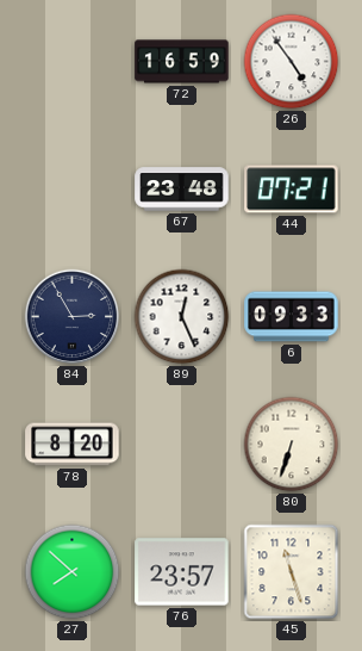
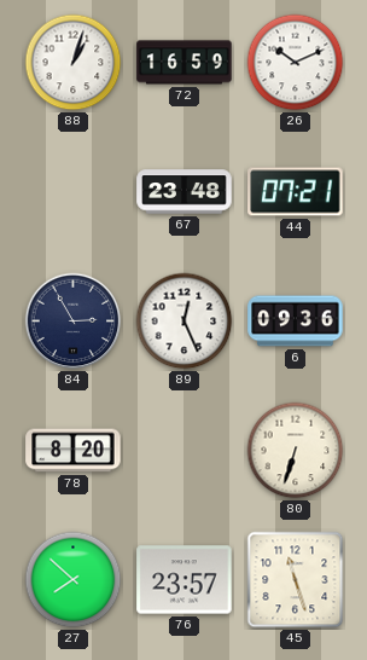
88: none -> 1:03
26: 4:54 -> 10:11
6: 09:33 -> 09:36
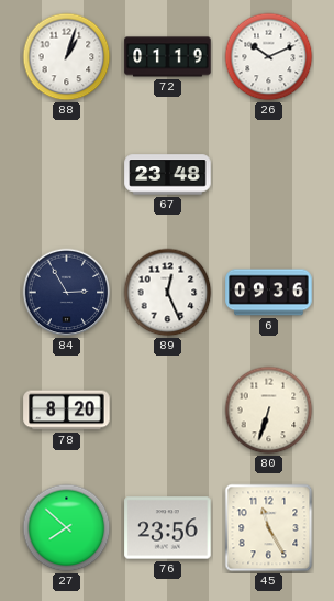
72: 16:59 -> 01:19
44: 07:21 -> none
76: 23:57 -> 23:56
45: 11:27 -> 11:25
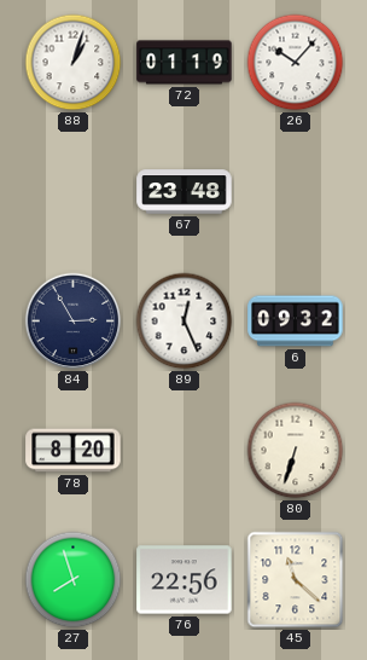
26: 10:11 -> 10:07
6: 09:36 -> 09:32
27: 7:52 -> 7:57
76: 23:56 -> 22:56
45: 11:25 -> 11:22
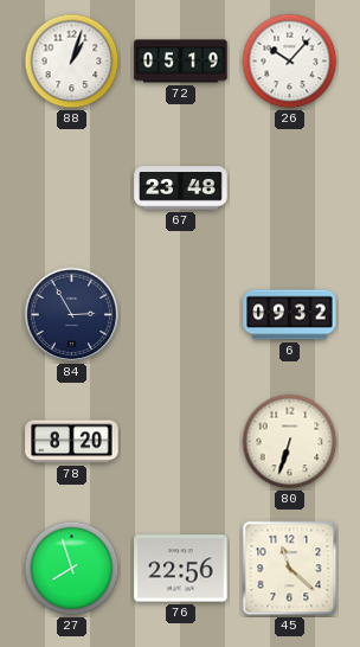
72: 01:19 -> 05:19
89: 12:26 -> none
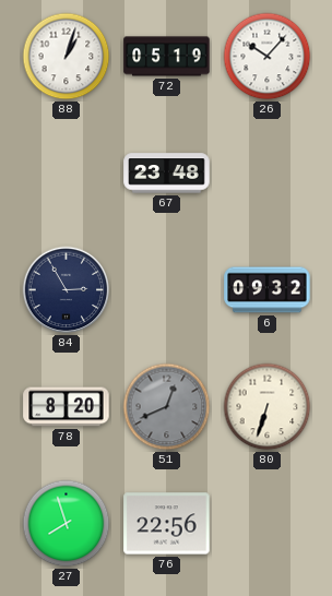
51: none -> 12:41
45: 11:22 -> none
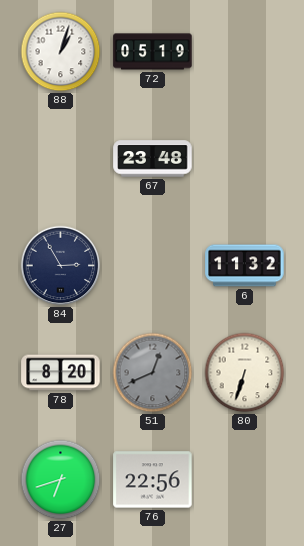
26: 10:07 -> none
6: 09:32 -> 11:32
27: 7:57 -> 6:42
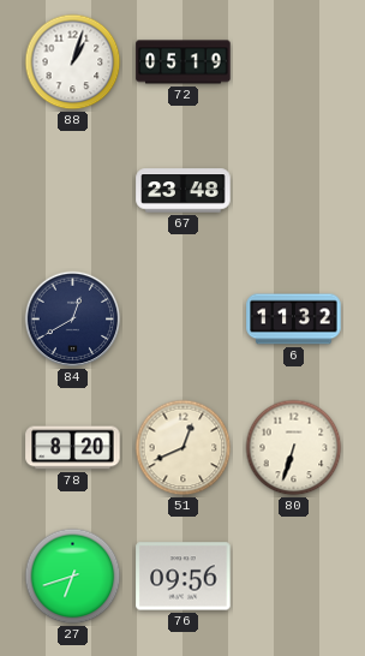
84: 2:55 -> 12:40
51 dial: grey -> cream
76: 22:56 -> 09:56
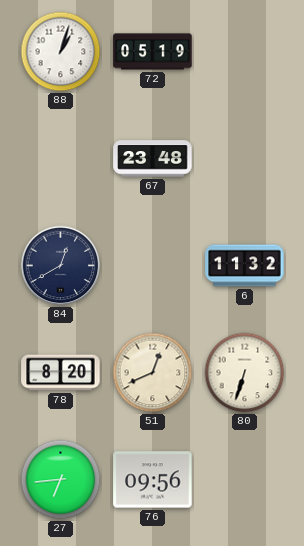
27: 6:42 -> 6:44
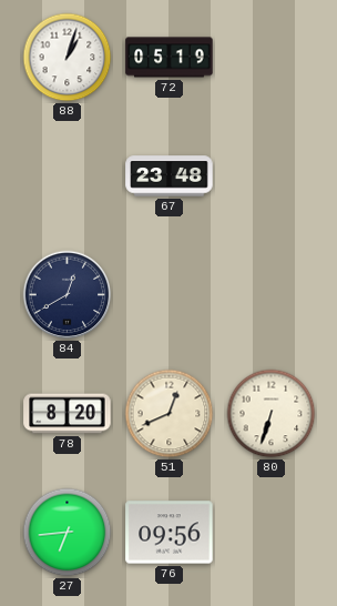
6: 11:32 -> none
